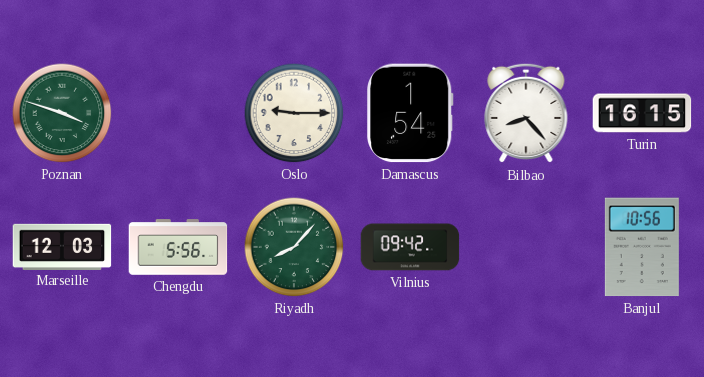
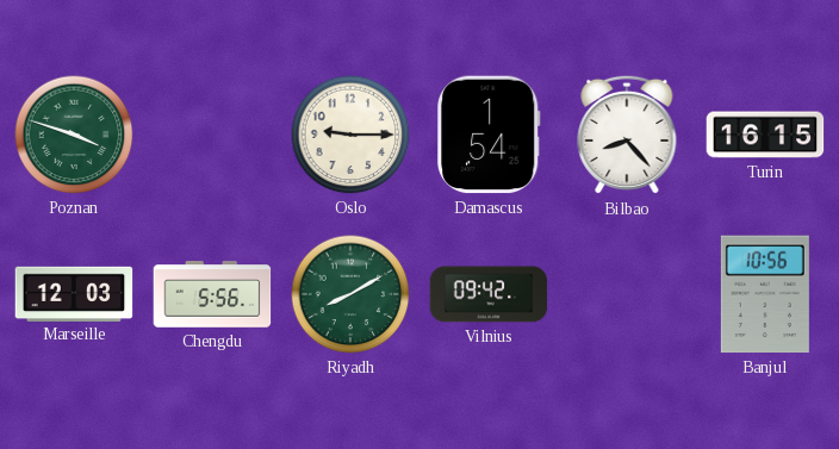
Riyadh: 8:07 -> 8:10
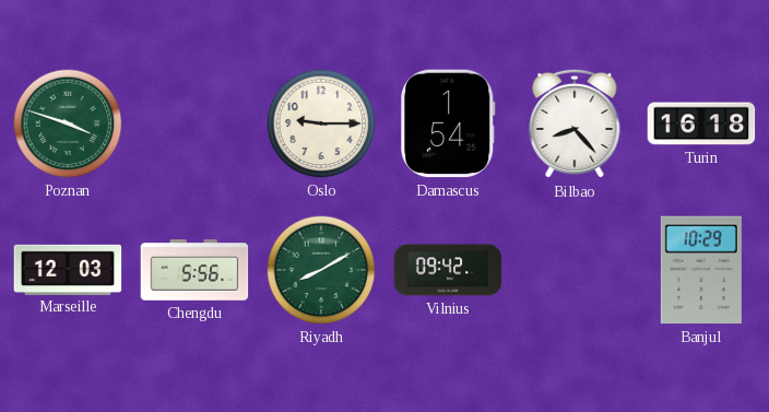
Turin: 16:15 -> 16:18
Banjul: 10:56 -> 10:29
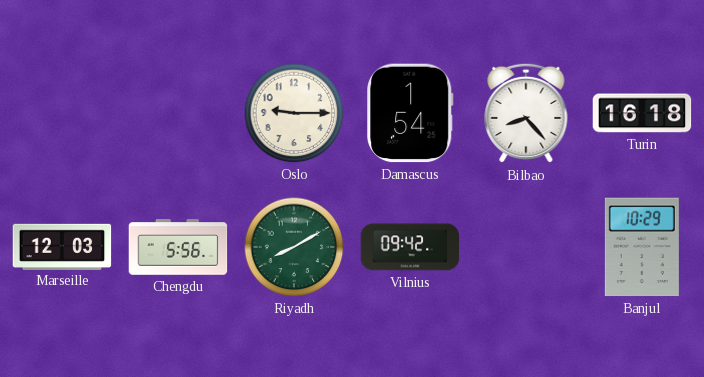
Poznan: 3:48 -> none
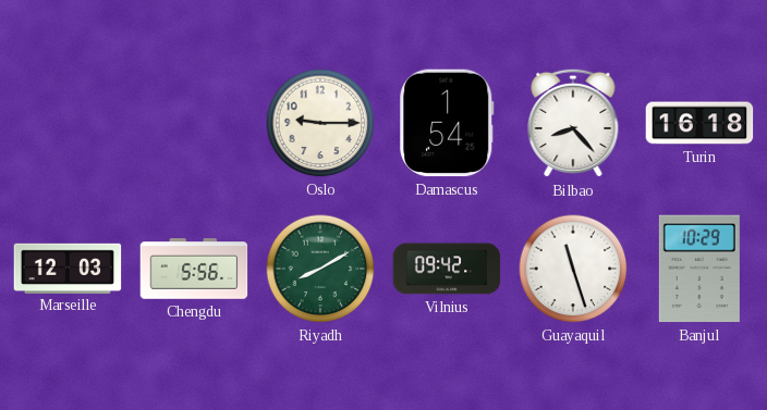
Guayaquil: none -> 11:27
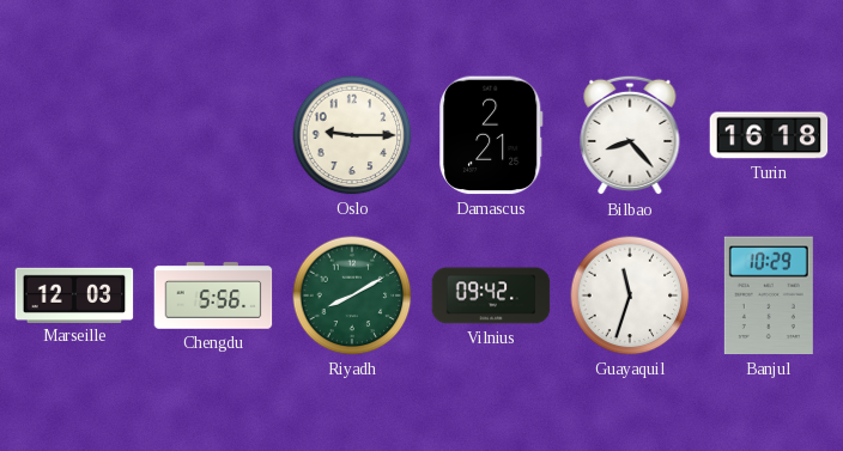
Damascus: 1:54 -> 2:21
Guayaquil: 11:27 -> 11:33
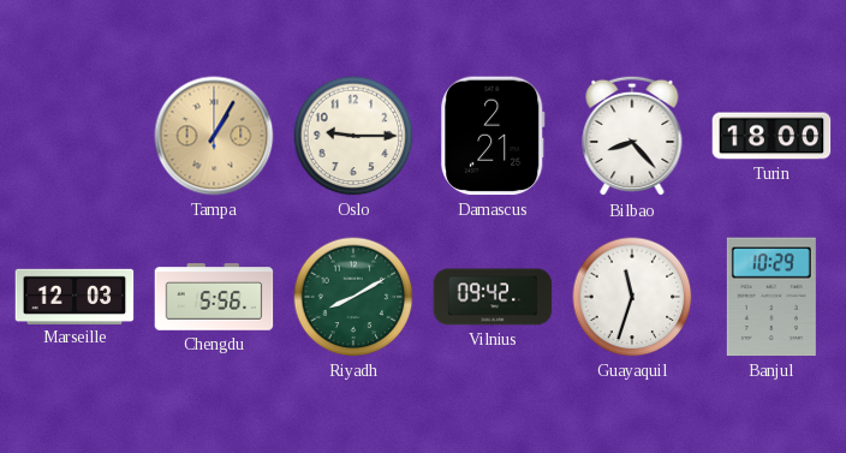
Tampa: none -> 1:05
Turin: 16:18 -> 18:00
